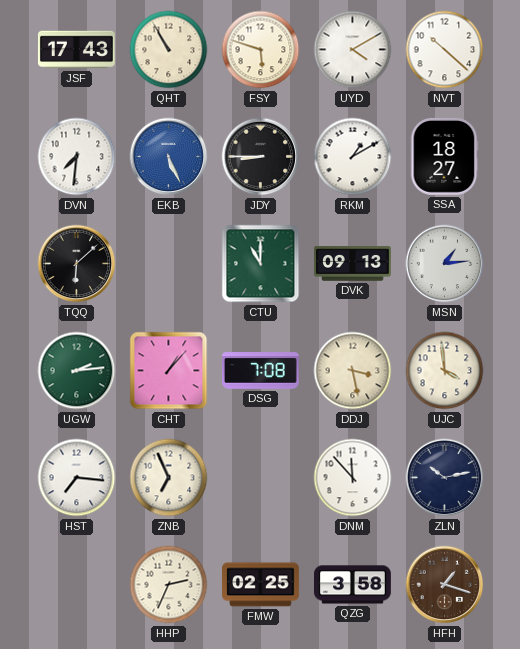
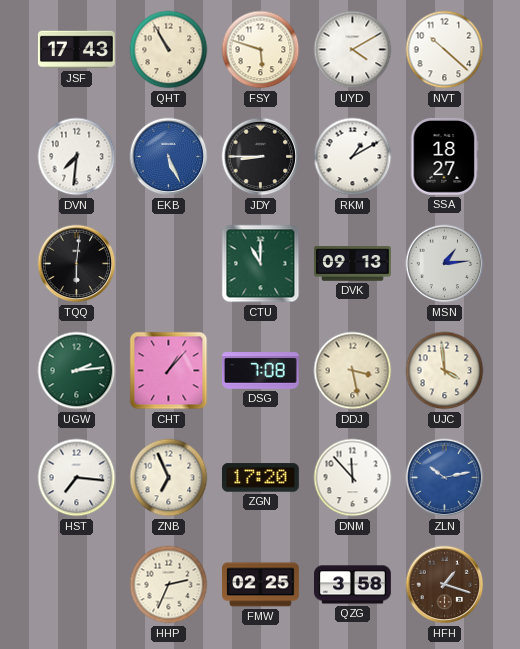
TQQ: 6:08 -> 6:01
ZGN: none -> 17:20
ZLN dial: navy -> blue
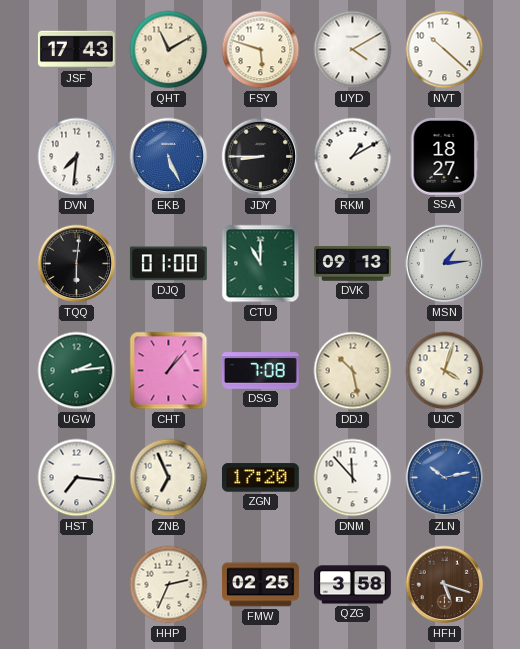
QHT: 10:55 -> 11:10
DJQ: none -> 01:00
DDJ: 3:28 -> 10:28
UJC: 3:59 -> 4:03
HFH: 1:18 -> 5:18
